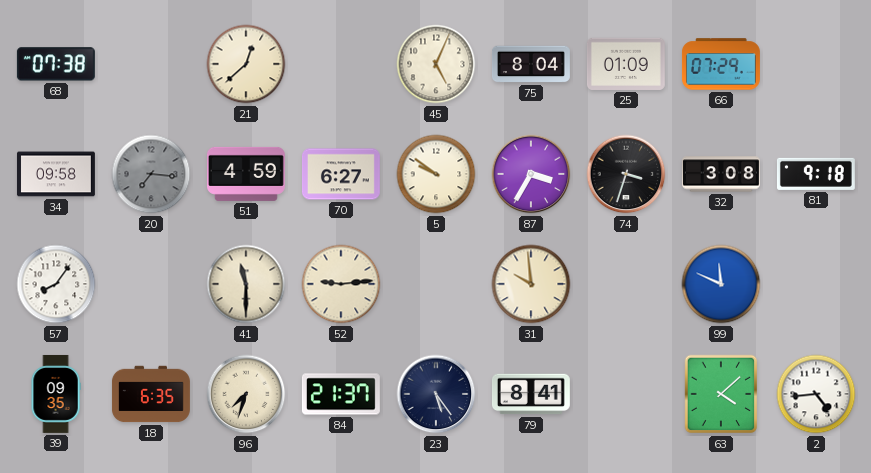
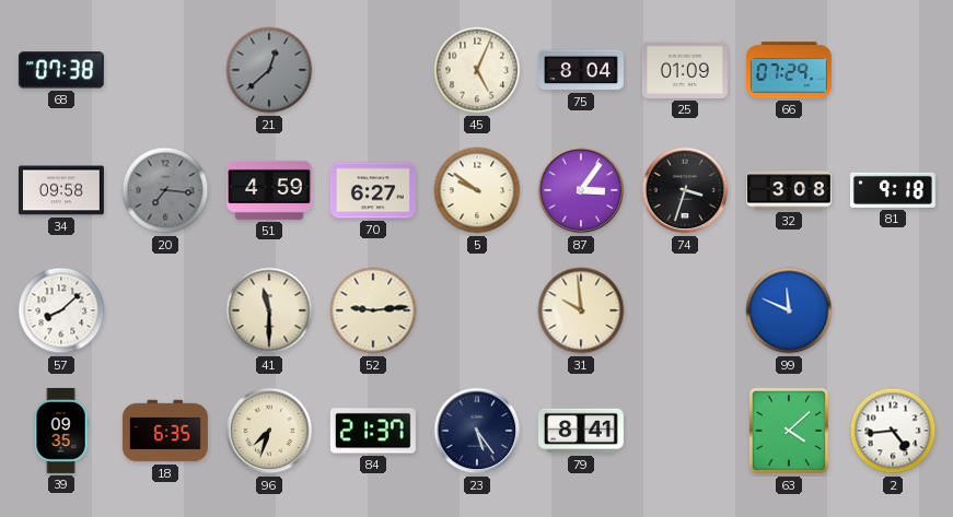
21 dial: cream -> grey
87: 3:35 -> 3:06
57: 8:06 -> 8:08
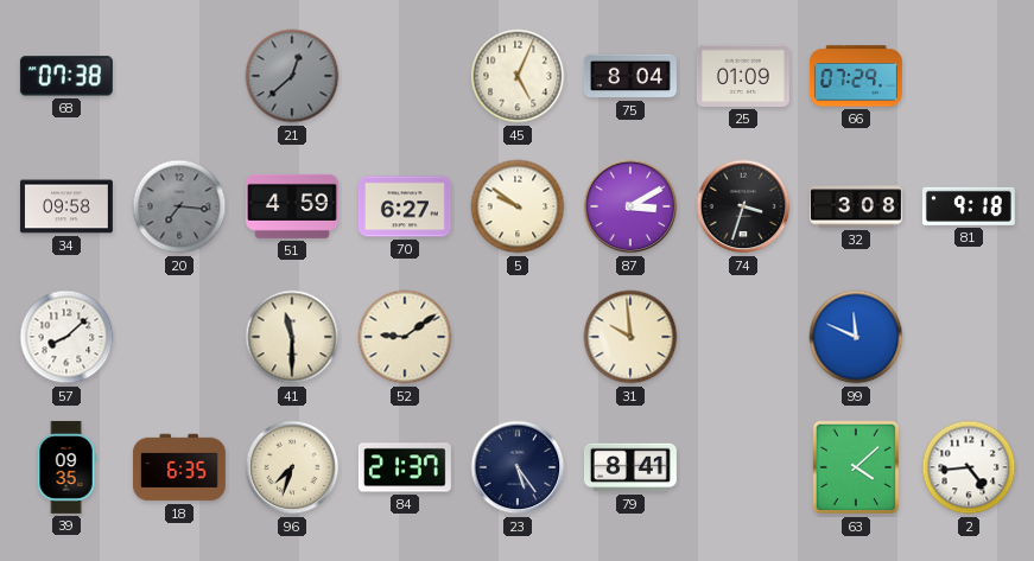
87: 3:06 -> 3:10
52: 9:14 -> 9:09
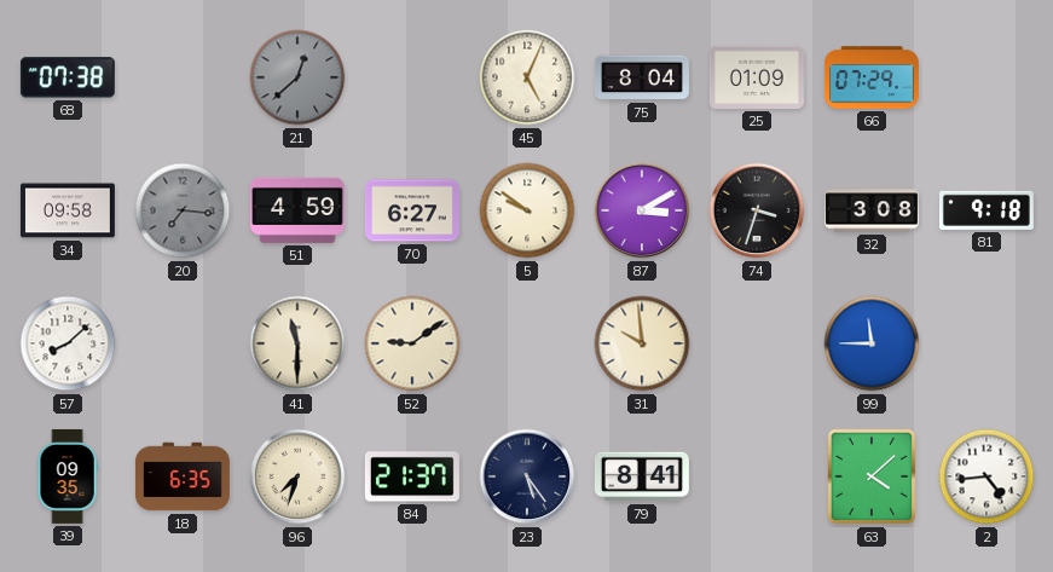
99: 11:49 -> 11:45
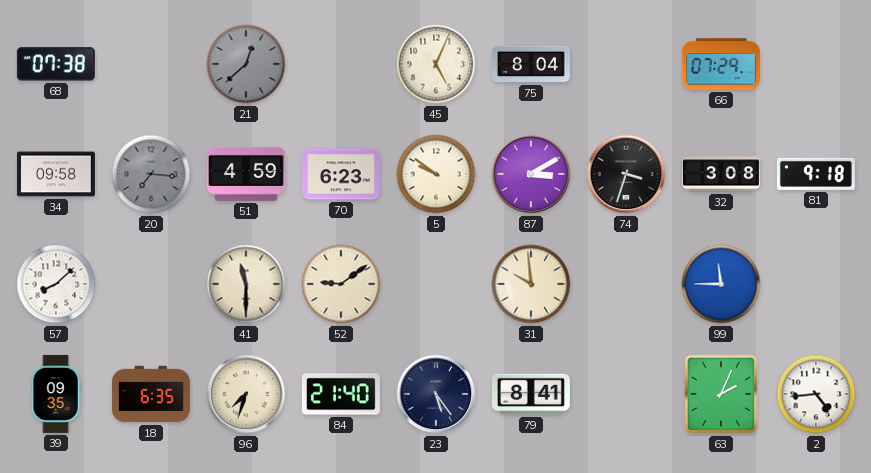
25: 01:09 -> none
70: 6:27 -> 6:23
84: 21:37 -> 21:40
63: 4:08 -> 2:04
